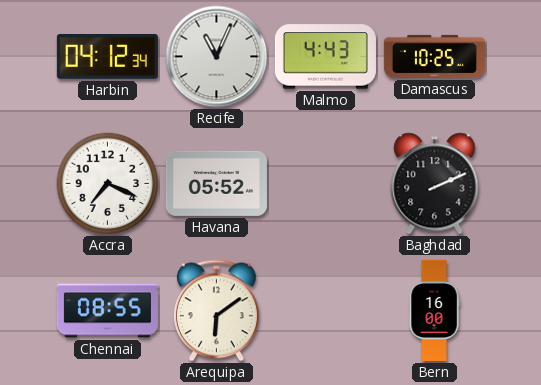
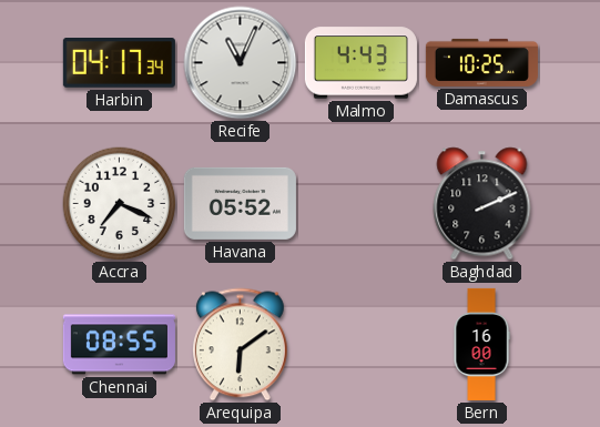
Harbin: 04:12 -> 04:17
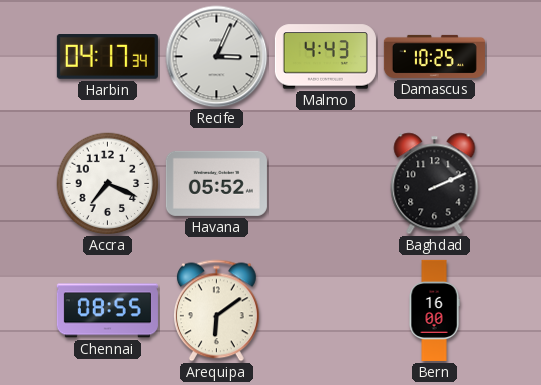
Recife: 11:04 -> 3:04
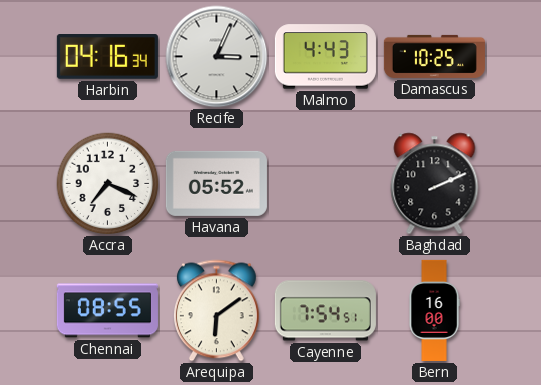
Harbin: 04:17 -> 04:16
Cayenne: none -> 7:54
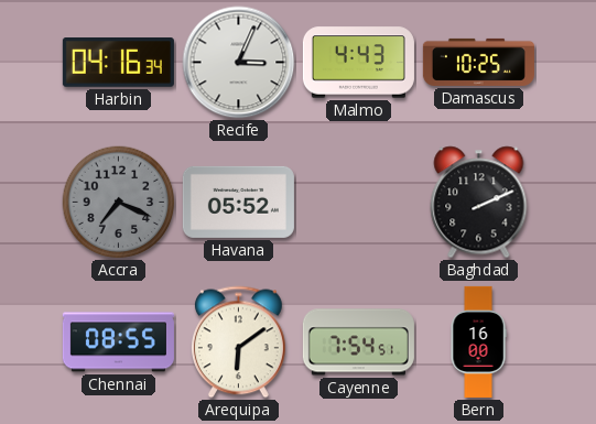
Accra dial: white -> grey
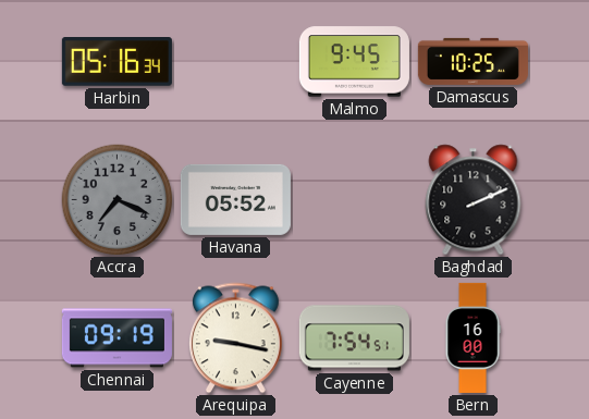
Harbin: 04:16 -> 05:16
Recife: 3:04 -> none
Malmo: 4:43 -> 9:45
Chennai: 08:55 -> 09:19
Arequipa: 6:09 -> 9:17
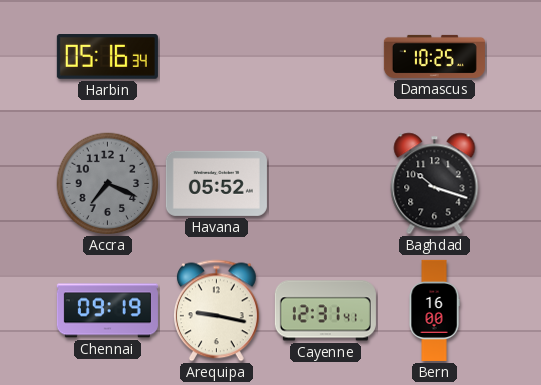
Malmo: 9:45 -> none
Baghdad: 2:11 -> 10:18
Cayenne: 7:54 -> 12:31
